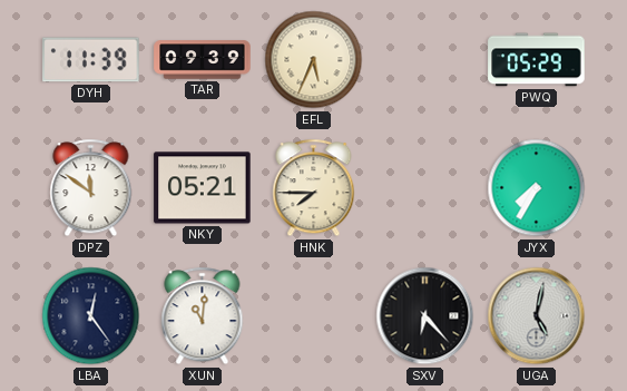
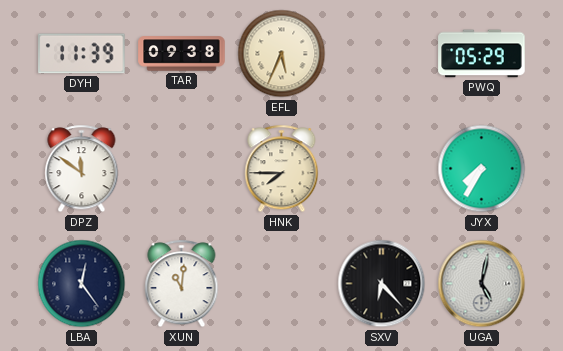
TAR: 09:39 -> 09:38
NKY: 05:21 -> none
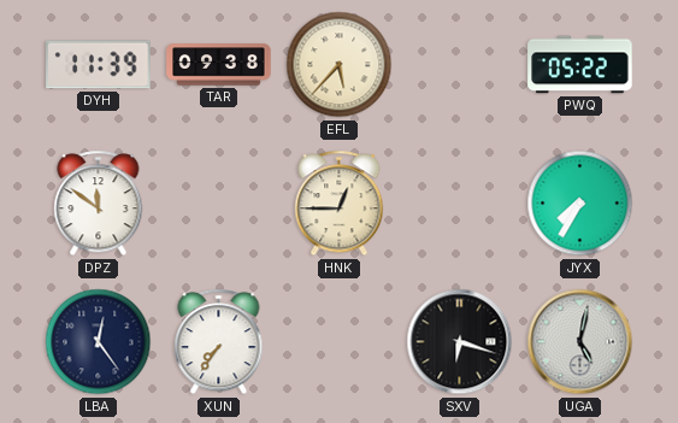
EFL: 5:34 -> 5:37
PWQ: 05:29 -> 05:22
HNK: 7:45 -> 12:45
XUN: 11:01 -> 7:36
SXV: 6:23 -> 6:18
